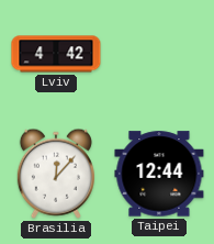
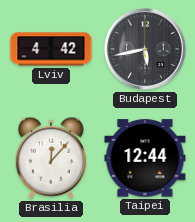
Budapest: none -> 5:43
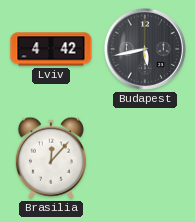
Taipei: 12:44 -> none
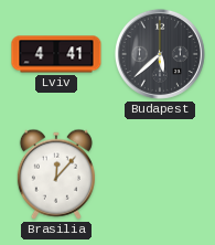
Lviv: 4:42 -> 4:41
Budapest: 5:43 -> 5:38
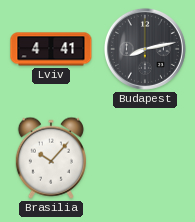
Budapest: 5:38 -> 8:13
Brasilia: 12:07 -> 10:07
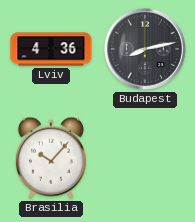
Lviv: 4:41 -> 4:36
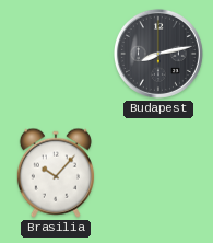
Lviv: 4:36 -> none
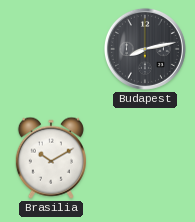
Brasilia: 10:07 -> 10:10
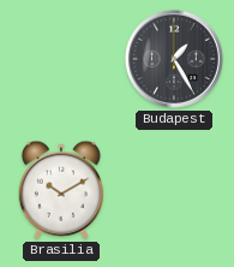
Budapest: 8:13 -> 1:25
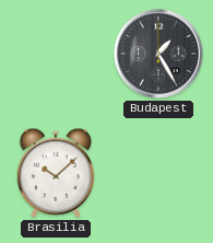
Brasilia: 10:10 -> 10:08
